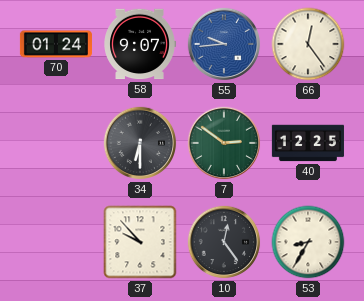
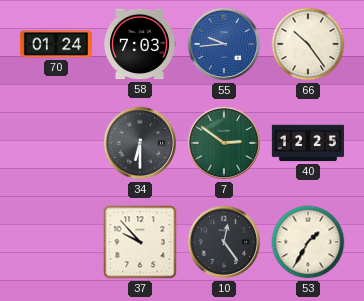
58: 9:07 -> 7:03
66: 12:24 -> 10:24
53: 8:35 -> 1:35
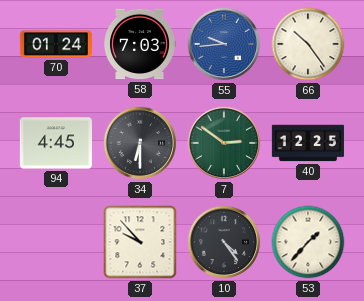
94: none -> 4:45
10: 12:24 -> 4:24
53: 1:35 -> 1:37
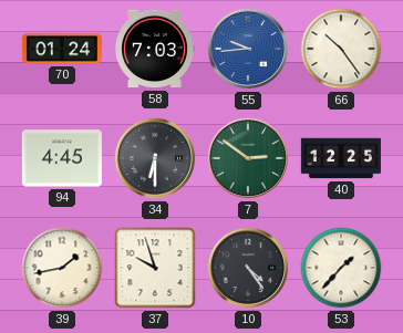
39: none -> 1:43
37: 9:53 -> 9:57
